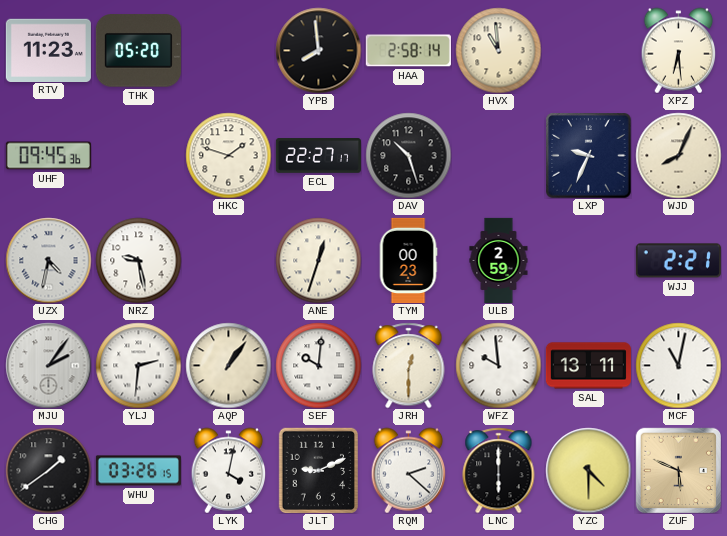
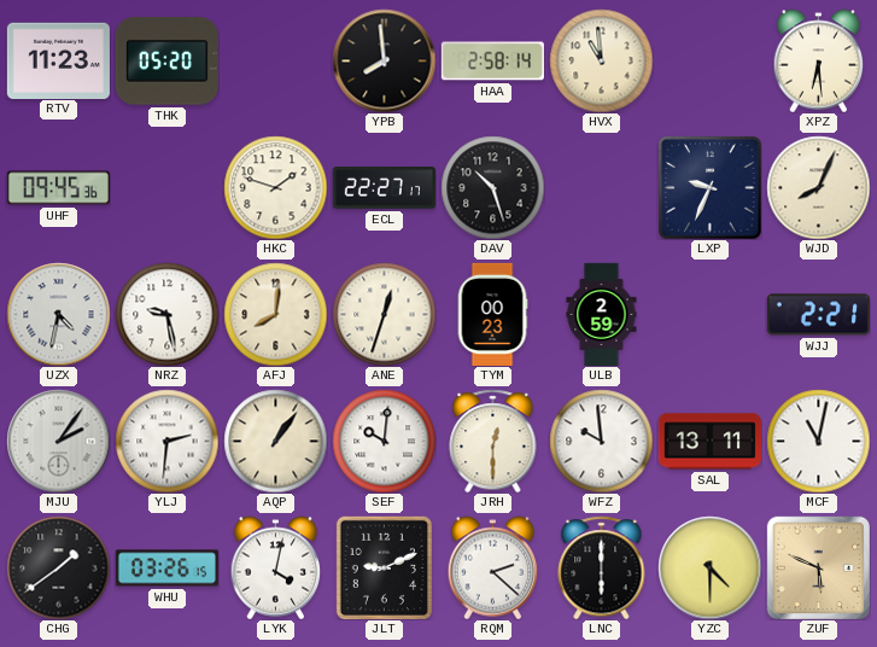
AFJ: none -> 8:01
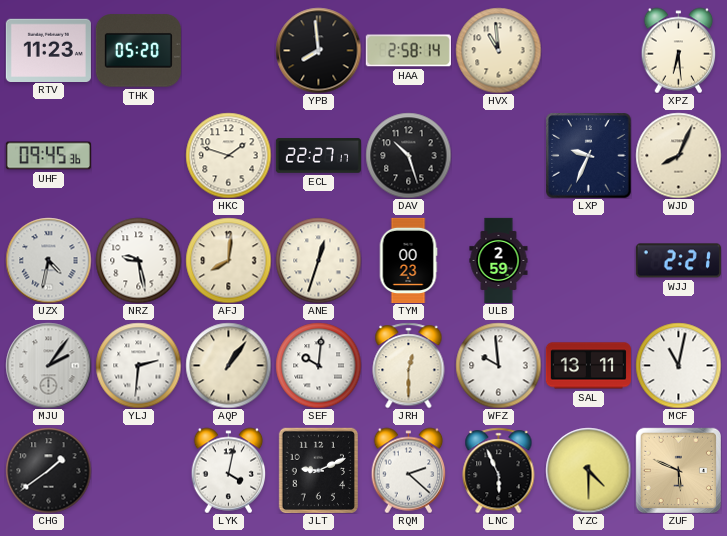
WHU: 03:26 -> none
LNC: 6:00 -> 5:56
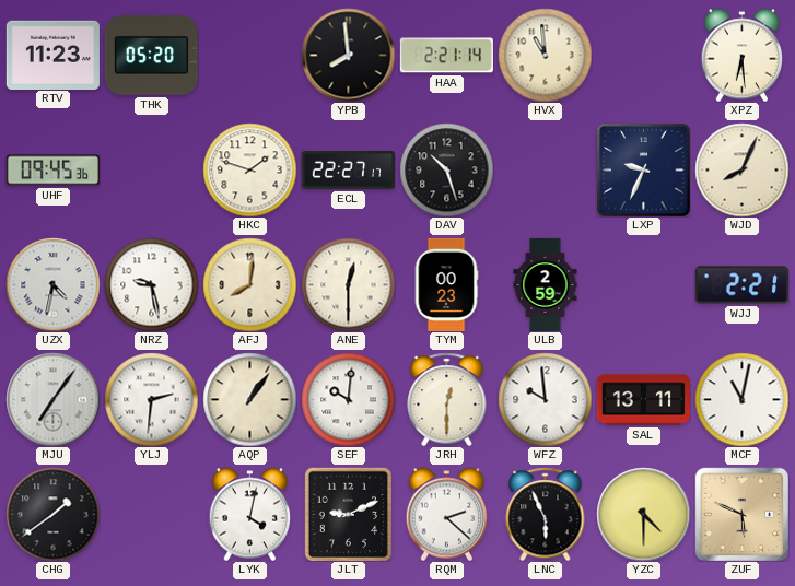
HAA: 2:58 -> 2:21
ANE: 12:33 -> 12:30
MJU: 2:06 -> 7:06
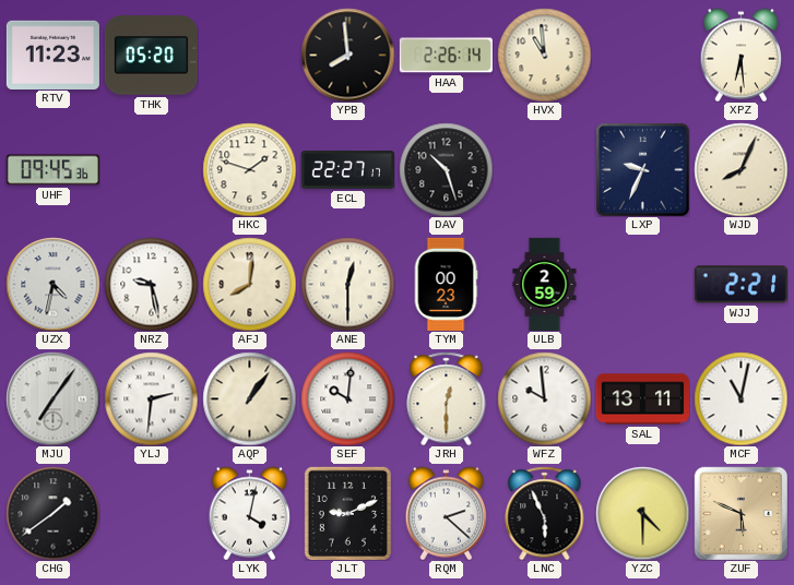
HAA: 2:21 -> 2:26
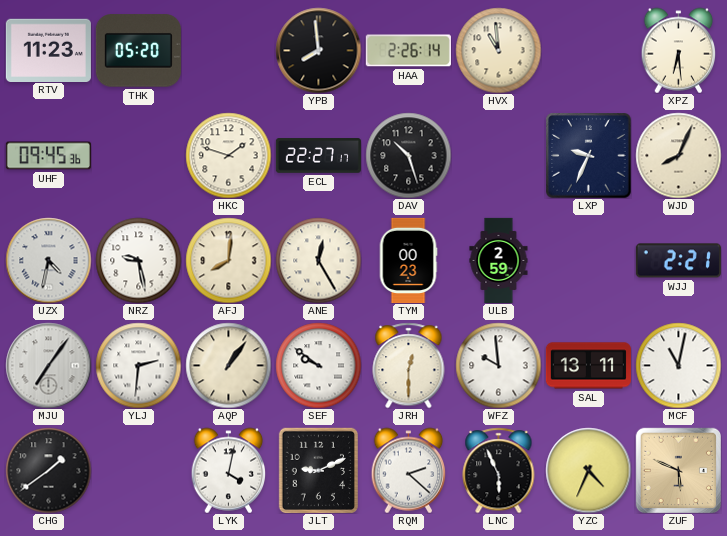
ANE: 12:30 -> 12:25
SEF: 10:01 -> 9:51
YZC: 4:30 -> 4:34
